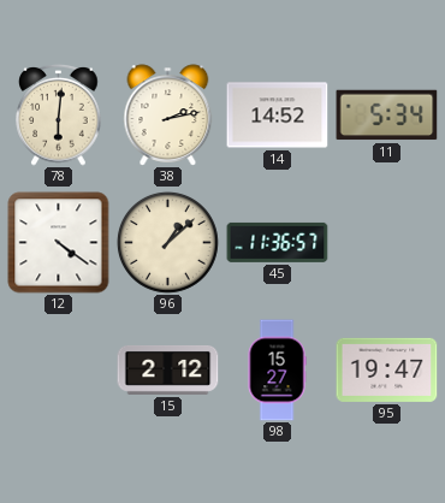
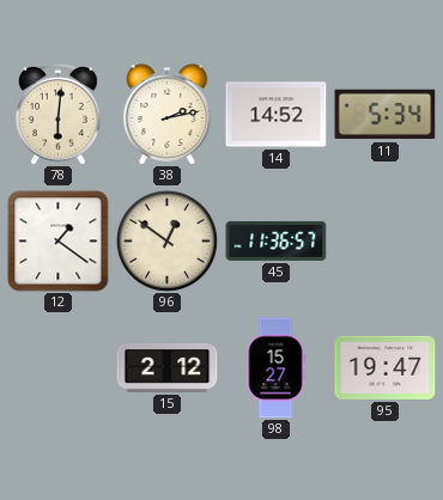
12: 4:21 -> 1:21
96: 1:08 -> 12:51
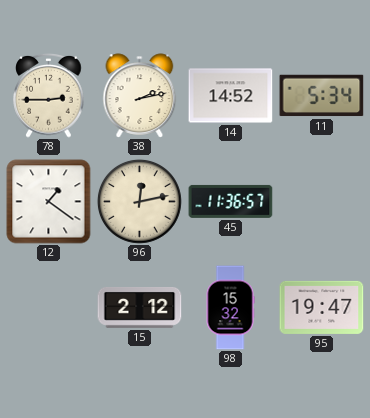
78: 6:01 -> 2:45
96: 12:51 -> 12:13
98: 15:27 -> 15:32
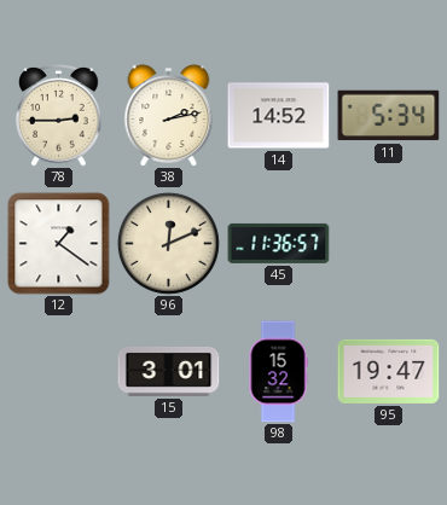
96: 12:13 -> 12:11
15: 2:12 -> 3:01
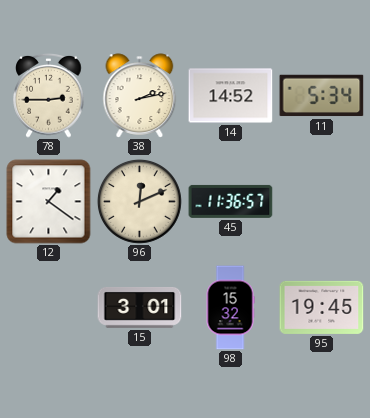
95: 19:47 -> 19:45
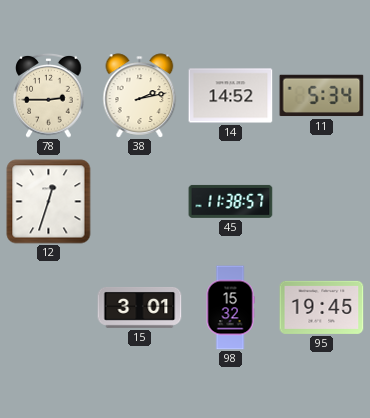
12: 1:21 -> 12:33
96: 12:11 -> none
45: 11:36 -> 11:38
